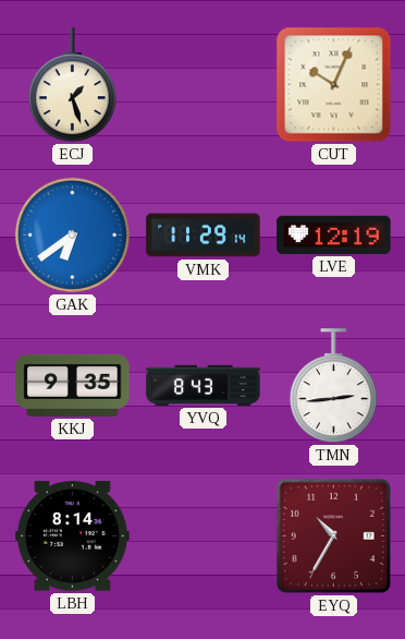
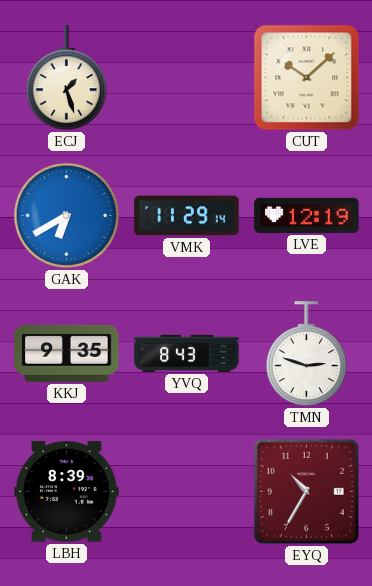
CUT: 10:04 -> 10:08
GAK: 6:39 -> 6:40
TMN: 2:44 -> 2:48
LBH: 8:14 -> 8:39
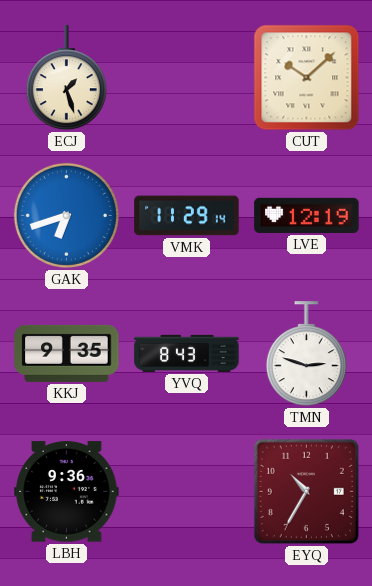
GAK: 6:40 -> 6:42
LBH: 8:39 -> 9:36
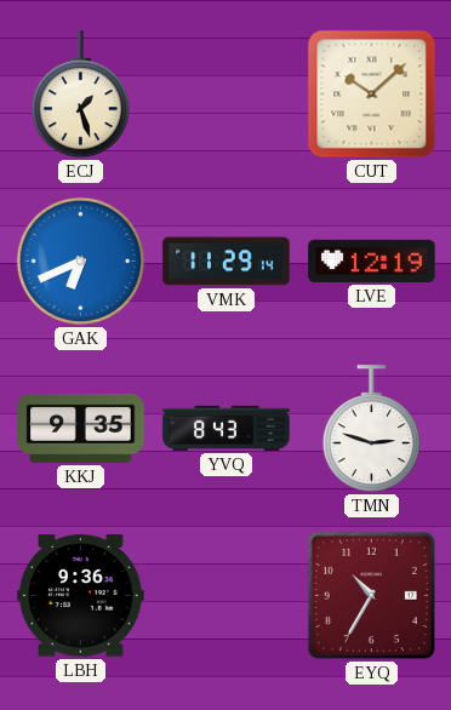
GAK: 6:42 -> 6:41
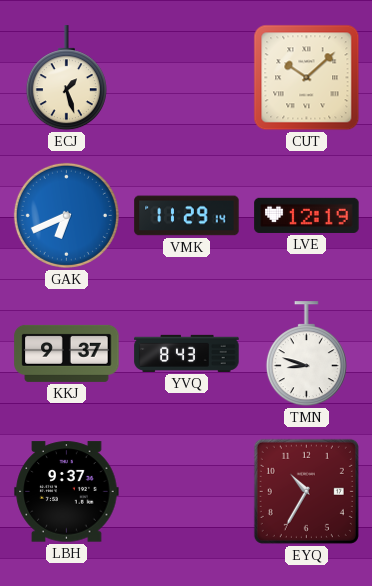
KKJ: 9:35 -> 9:37
TMN: 2:48 -> 8:48
LBH: 9:36 -> 9:37
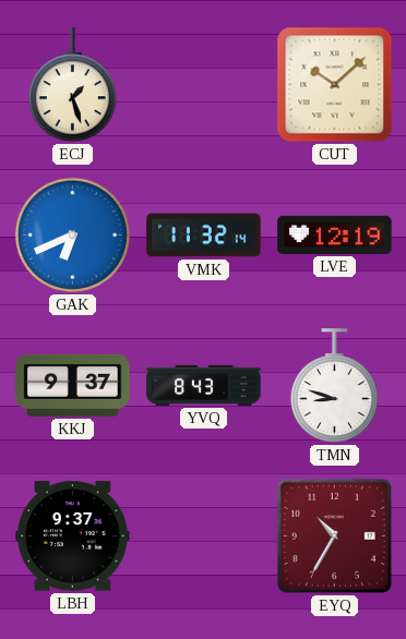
VMK: 11:29 -> 11:32
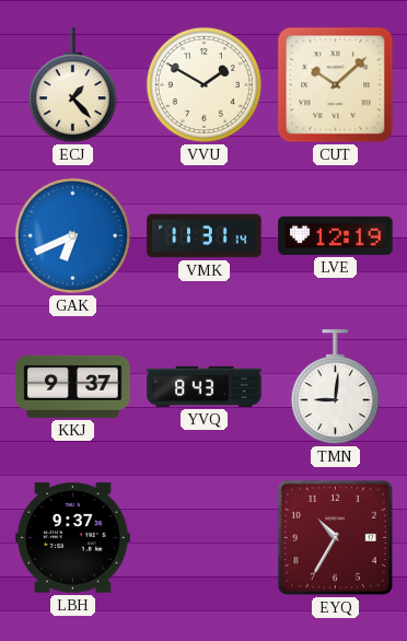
ECJ: 1:27 -> 1:23
VVU: none -> 1:50
VMK: 11:32 -> 11:31
TMN: 8:48 -> 9:01
